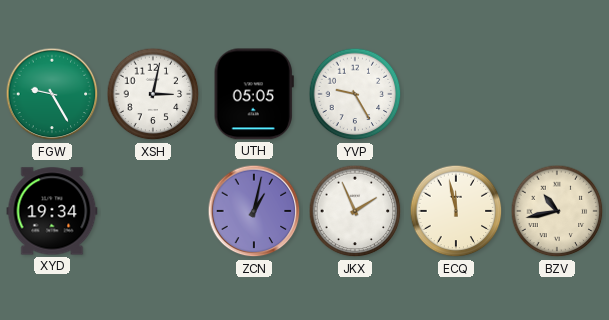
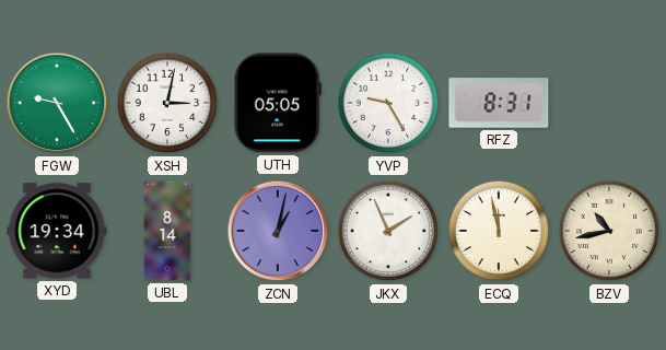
RFZ: none -> 8:31
UBL: none -> 8:14
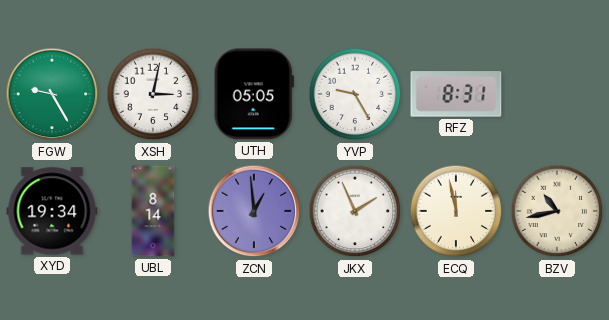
ZCN: 1:02 -> 12:59
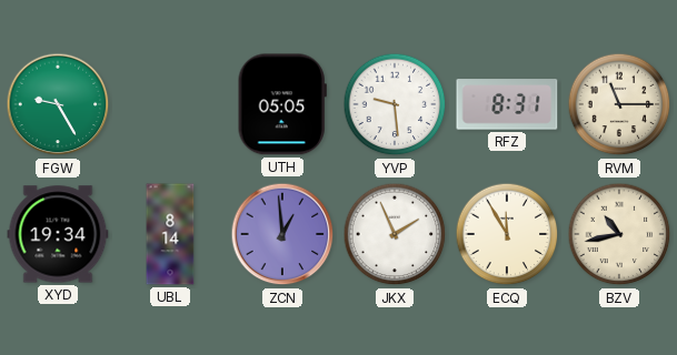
XSH: 3:02 -> none
YVP: 9:25 -> 9:29
RVM: none -> 11:15
ECQ: 11:58 -> 11:55
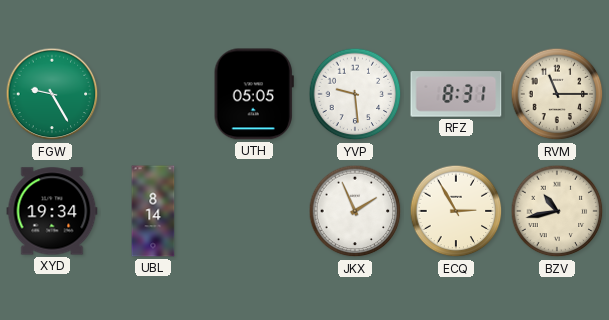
ZCN: 12:59 -> none
ECQ: 11:55 -> 2:55
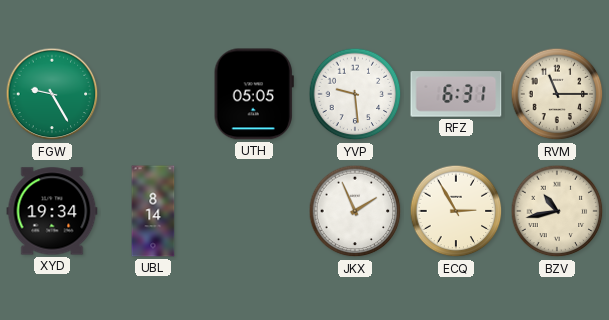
RFZ: 8:31 -> 6:31
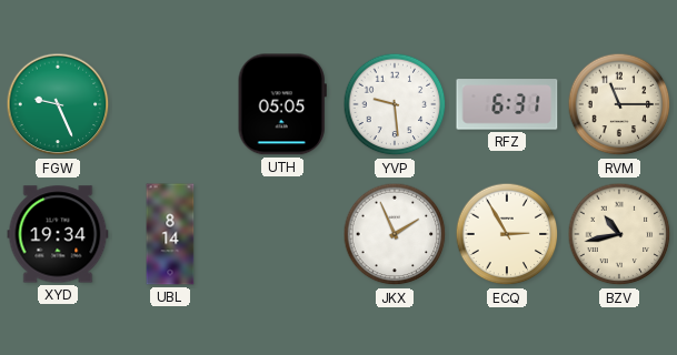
FGW: 9:25 -> 9:26
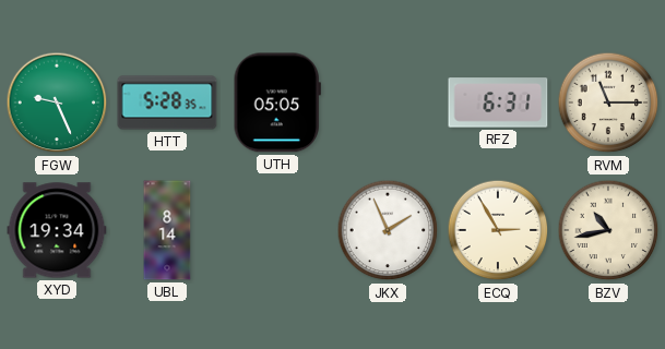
HTT: none -> 5:28
YVP: 9:29 -> none
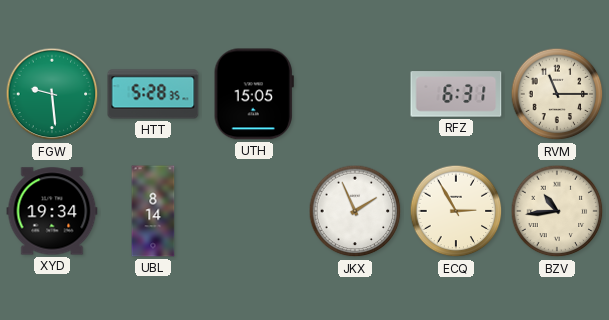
FGW: 9:26 -> 9:29
UTH: 05:05 -> 15:05
BZV: 10:43 -> 10:44
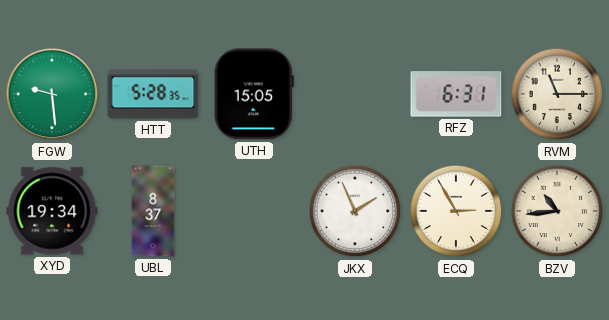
UBL: 8:14 -> 8:37
